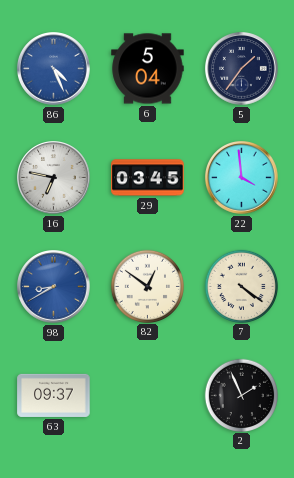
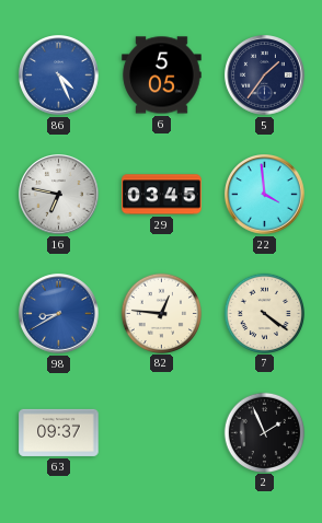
6: 5:04 -> 5:05
82: 12:51 -> 12:46
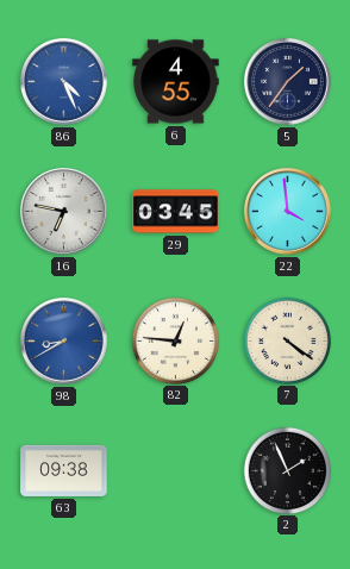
6: 5:05 -> 4:55
63: 09:37 -> 09:38
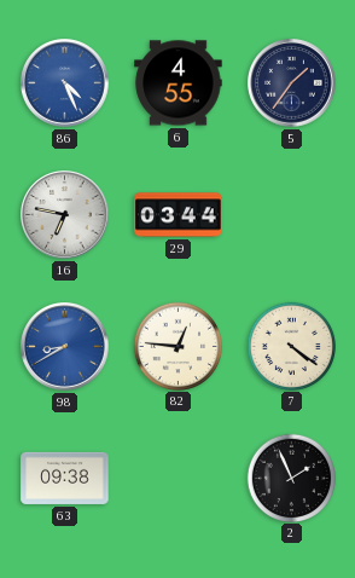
29: 03:45 -> 03:44
22: 3:59 -> none
